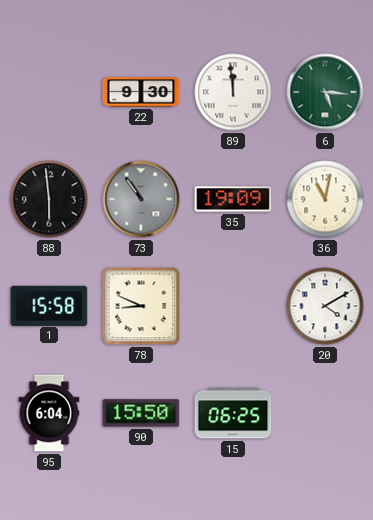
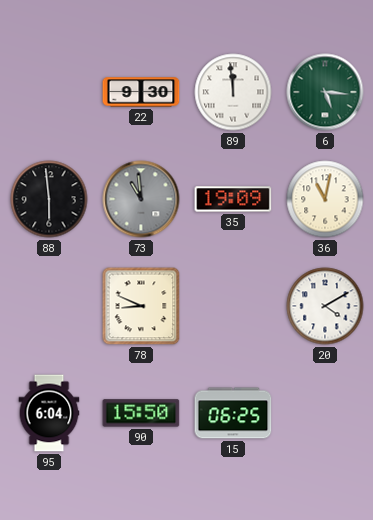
73: 10:54 -> 10:59
1: 15:58 -> none
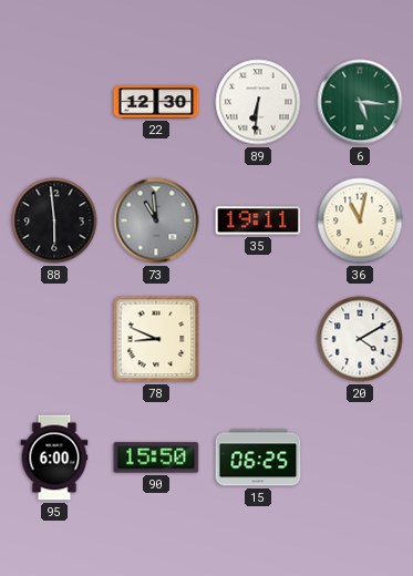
22: 9:30 -> 12:30
89: 11:59 -> 6:31
35: 19:09 -> 19:11
95: 6:04 -> 6:00
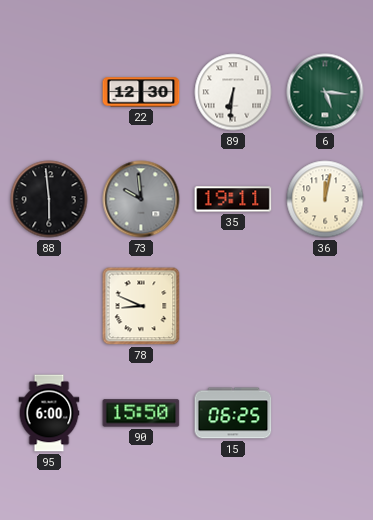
73: 10:59 -> 9:59
36: 11:02 -> 12:02
20: 4:10 -> none
